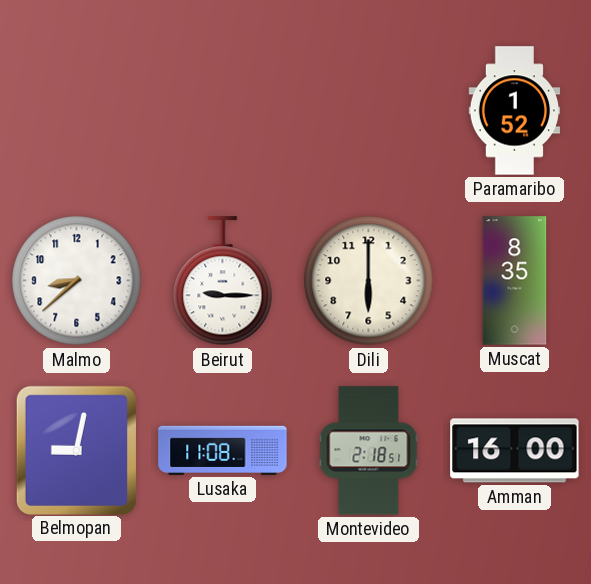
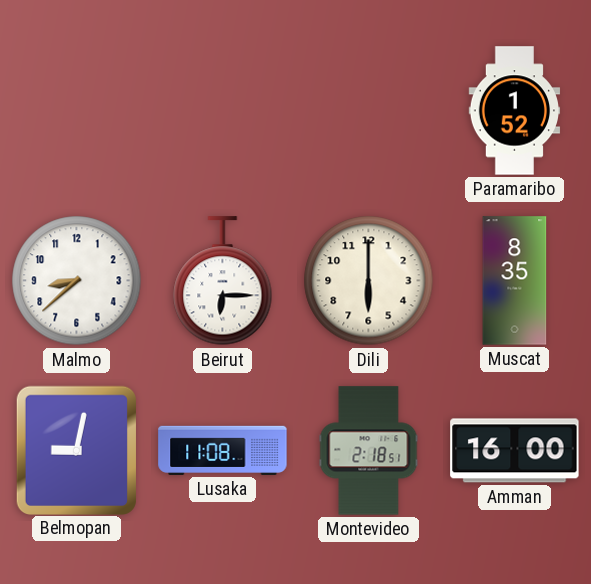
Beirut: 9:15 -> 6:15
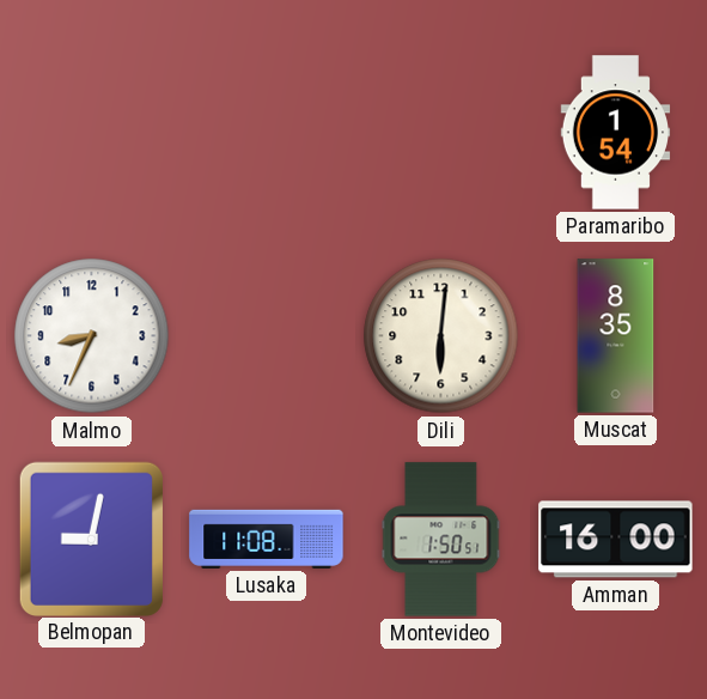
Paramaribo: 1:52 -> 1:54
Malmo: 8:38 -> 8:34
Beirut: 6:15 -> none
Dili: 6:00 -> 6:01
Montevideo: 2:18 -> 1:50
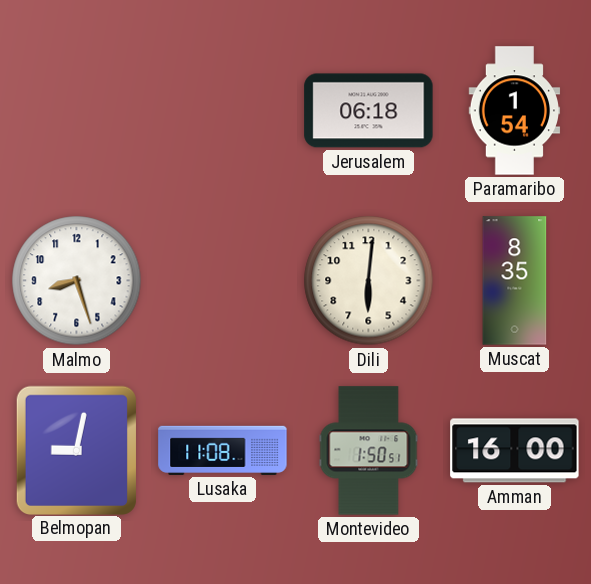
Jerusalem: none -> 06:18
Malmo: 8:34 -> 8:27
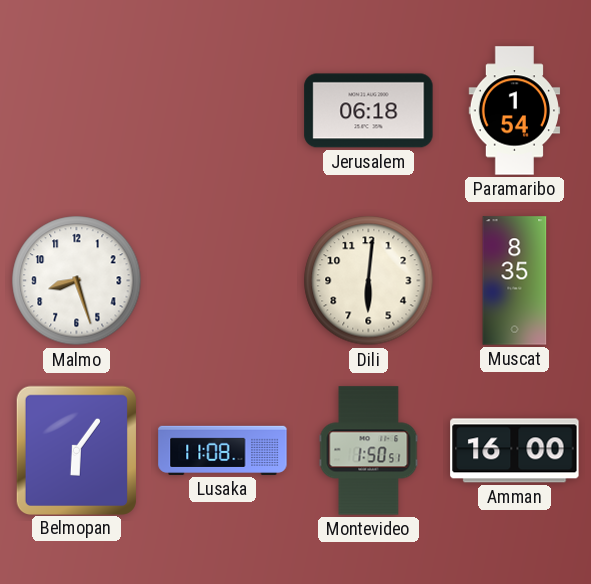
Belmopan: 9:02 -> 6:06
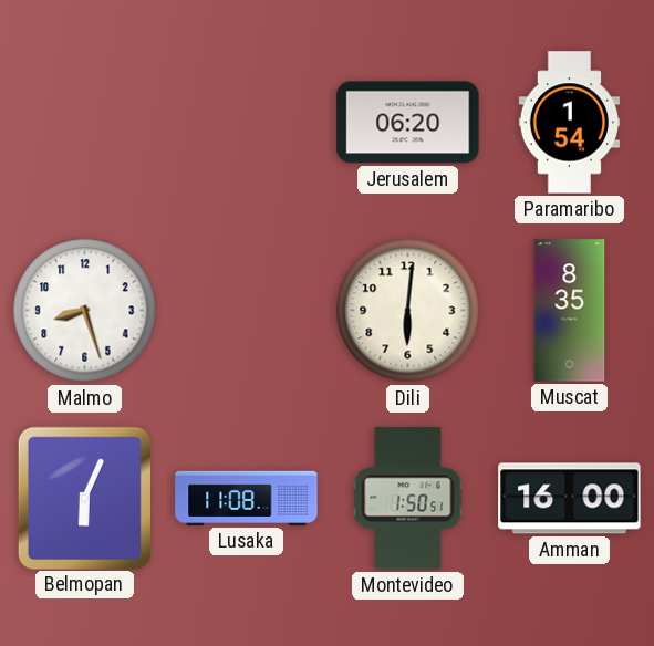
Jerusalem: 06:18 -> 06:20
Belmopan: 6:06 -> 6:04
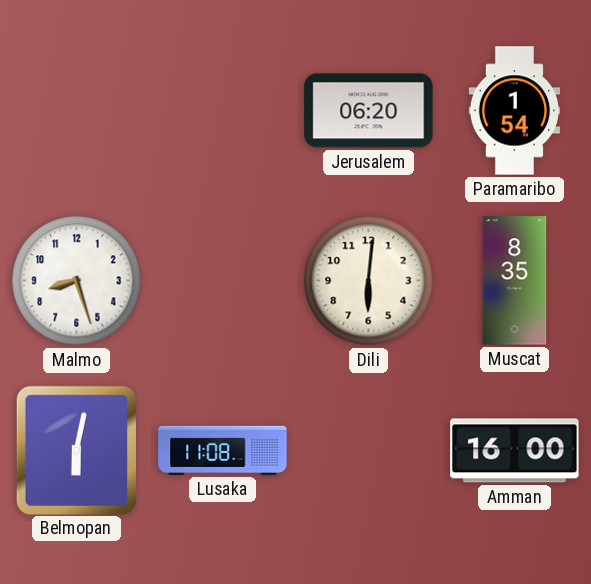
Belmopan: 6:04 -> 6:02
Montevideo: 1:50 -> none
